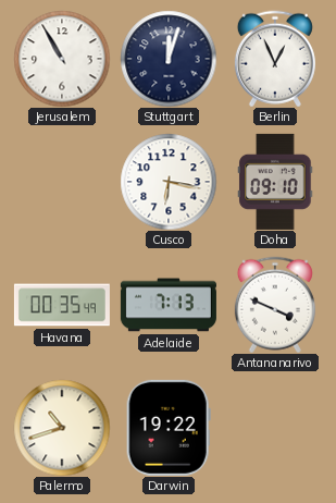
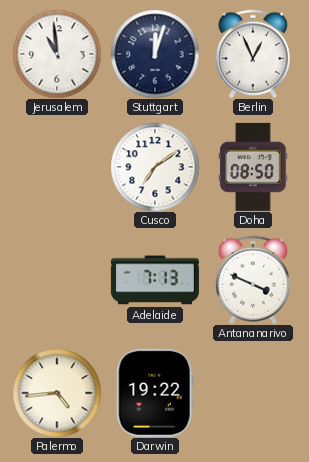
Jerusalem: 10:55 -> 10:59
Cusco: 6:17 -> 7:09
Doha: 09:10 -> 08:50
Havana: 00:35 -> none
Palermo: 10:42 -> 4:44
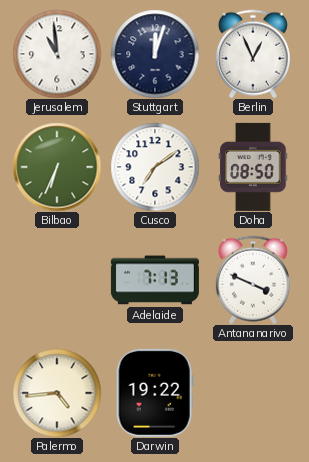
Bilbao: none -> 6:34
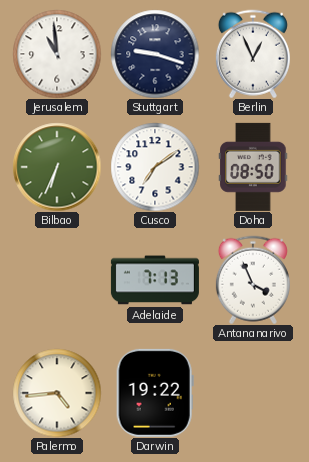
Stuttgart: 12:03 -> 9:18
Antananarivo: 3:49 -> 3:56
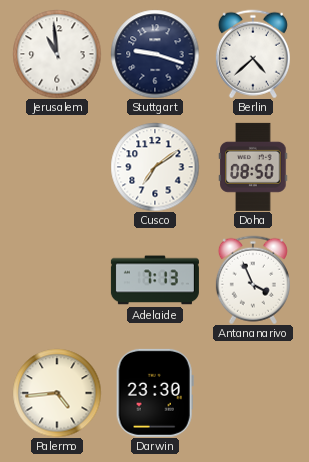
Berlin: 12:56 -> 4:38
Bilbao: 6:34 -> none
Darwin: 19:22 -> 23:30
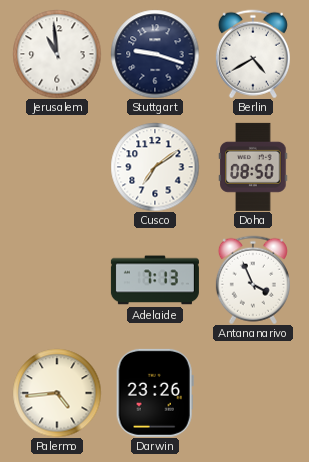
Berlin: 4:38 -> 4:40
Darwin: 23:30 -> 23:26
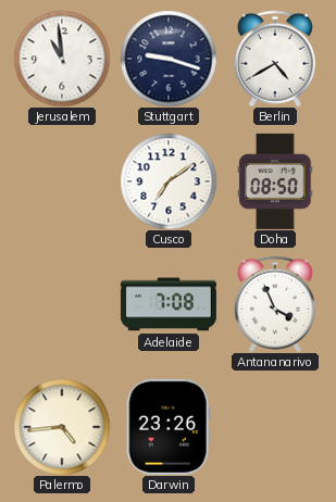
Adelaide: 7:13 -> 7:08
